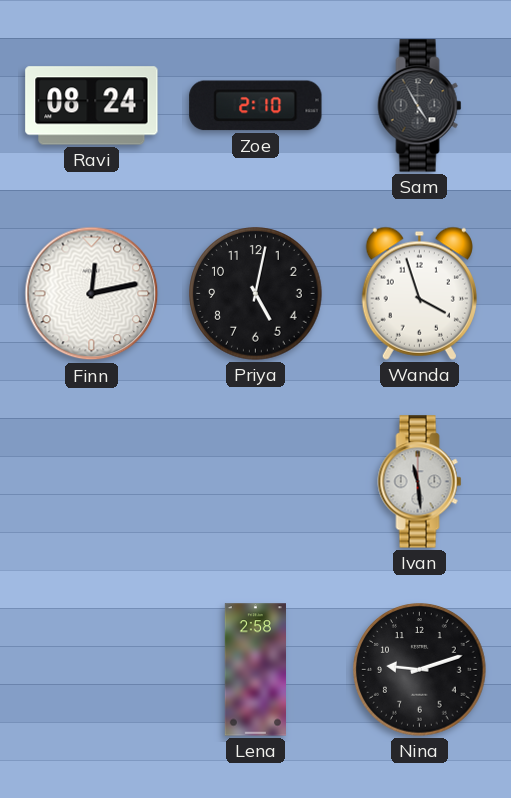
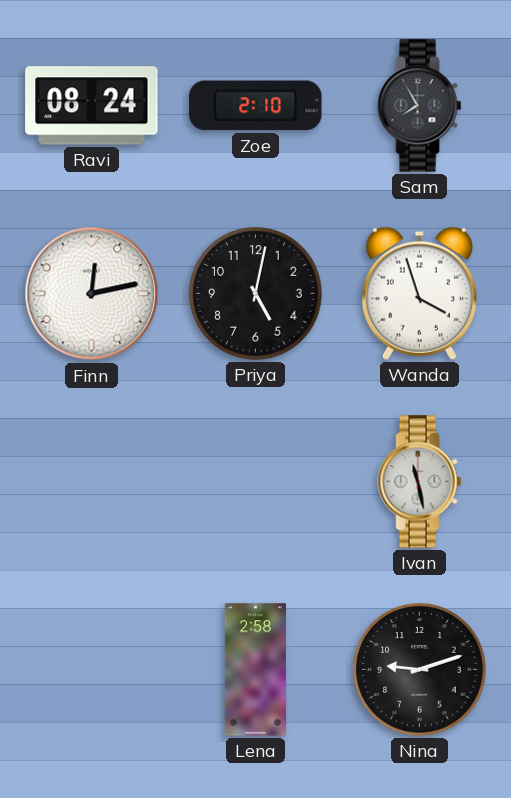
Sam: 4:55 -> 7:55
Ivan: 11:29 -> 11:28
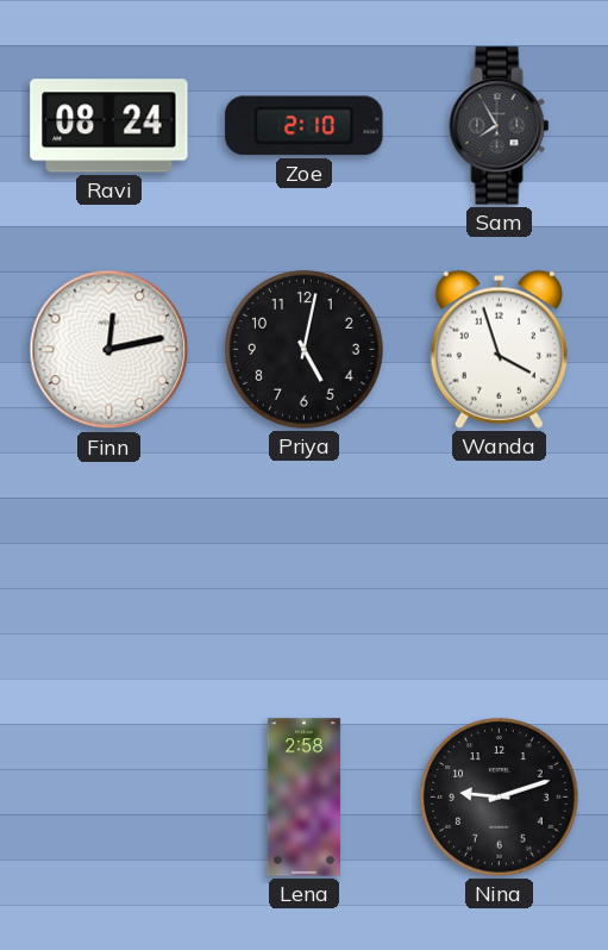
Ivan: 11:28 -> none
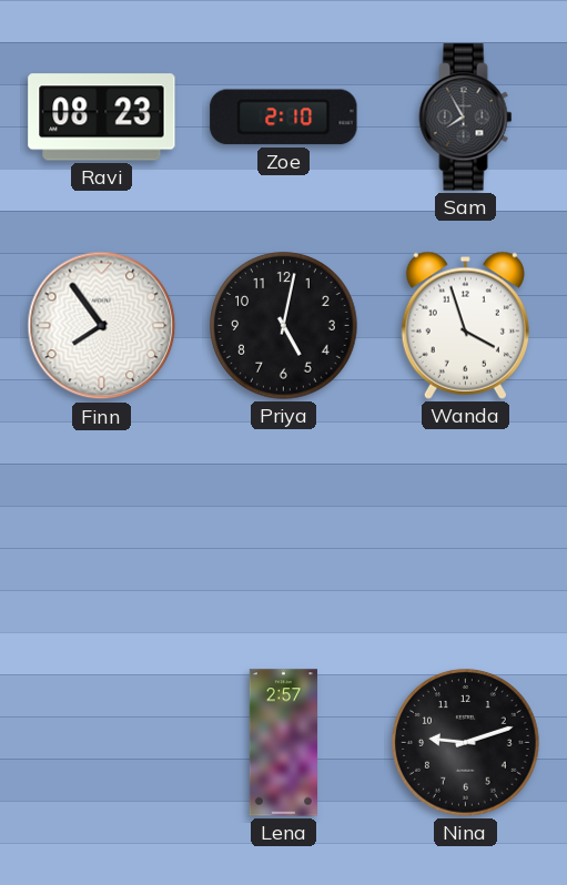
Ravi: 08:24 -> 08:23
Finn: 12:13 -> 7:54
Lena: 2:58 -> 2:57
